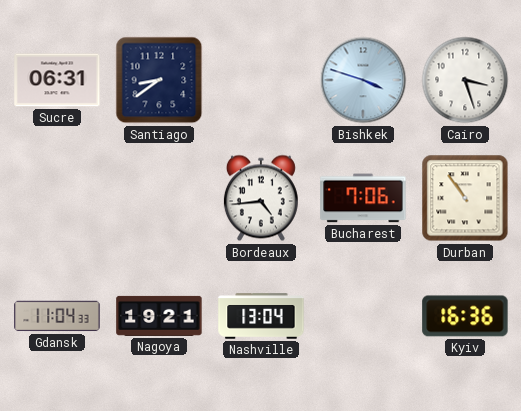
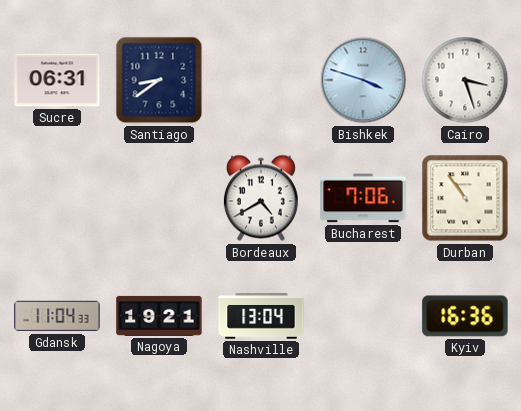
Bordeaux: 4:44 -> 4:40
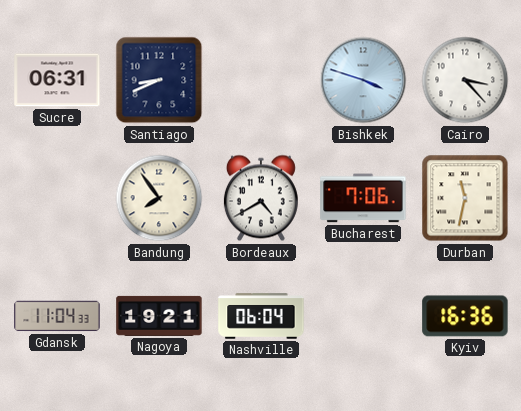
Santiago: 8:39 -> 8:41
Cairo: 3:27 -> 3:23
Bandung: none -> 7:54
Durban: 10:54 -> 11:32
Nashville: 13:04 -> 06:04
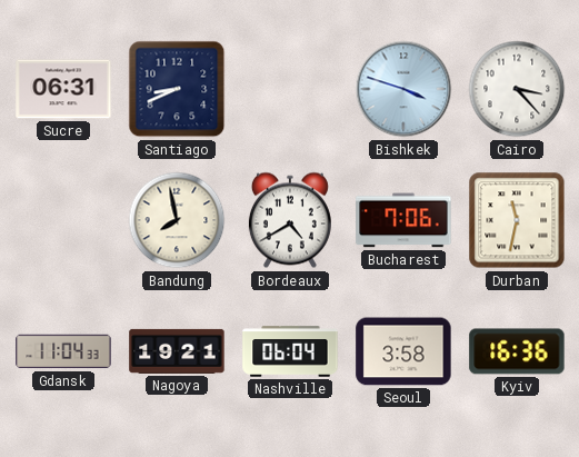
Bandung: 7:54 -> 7:58
Seoul: none -> 3:58
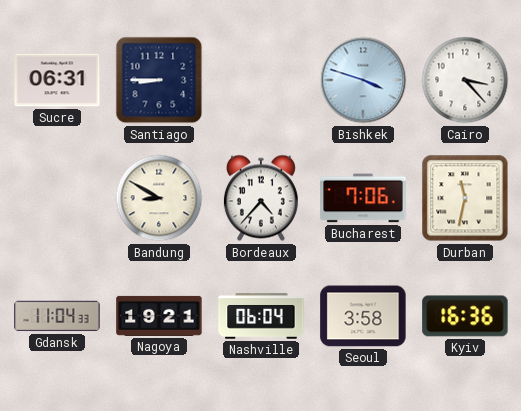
Santiago: 8:41 -> 8:45
Bandung: 7:58 -> 8:50
Bordeaux: 4:40 -> 4:37
